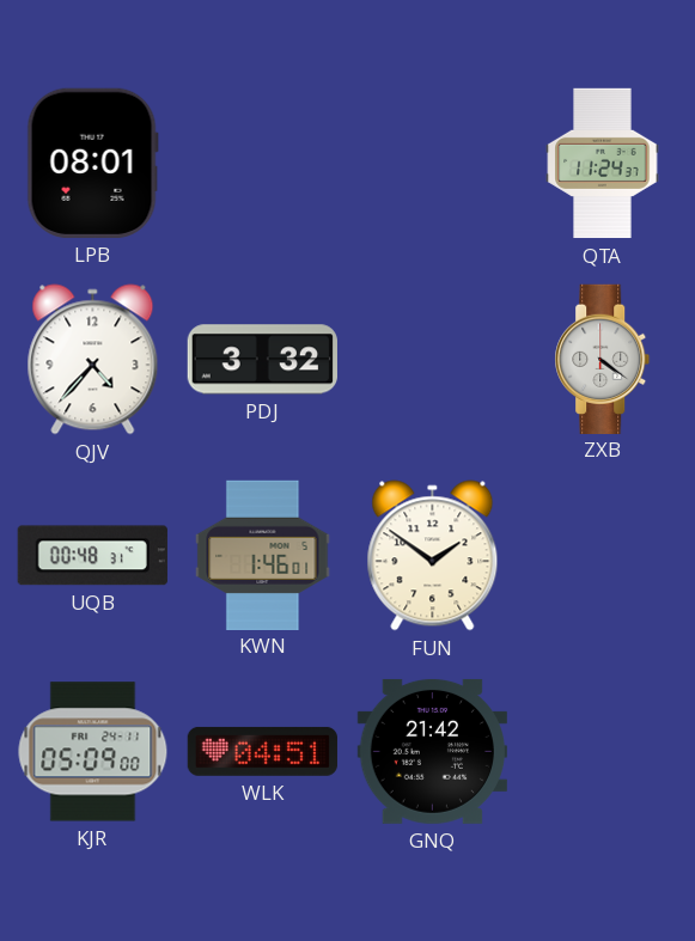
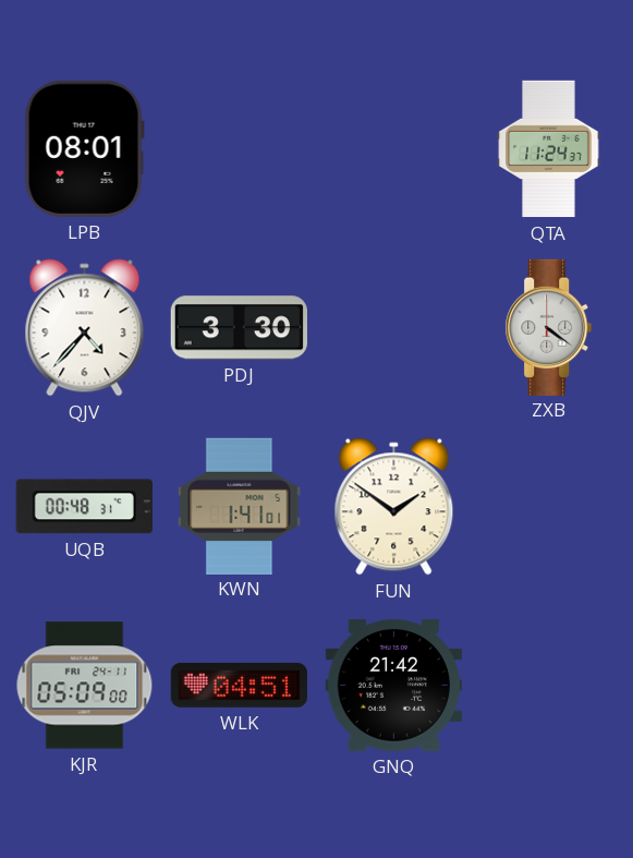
PDJ: 3:32 -> 3:30
KWN: 1:46 -> 1:41
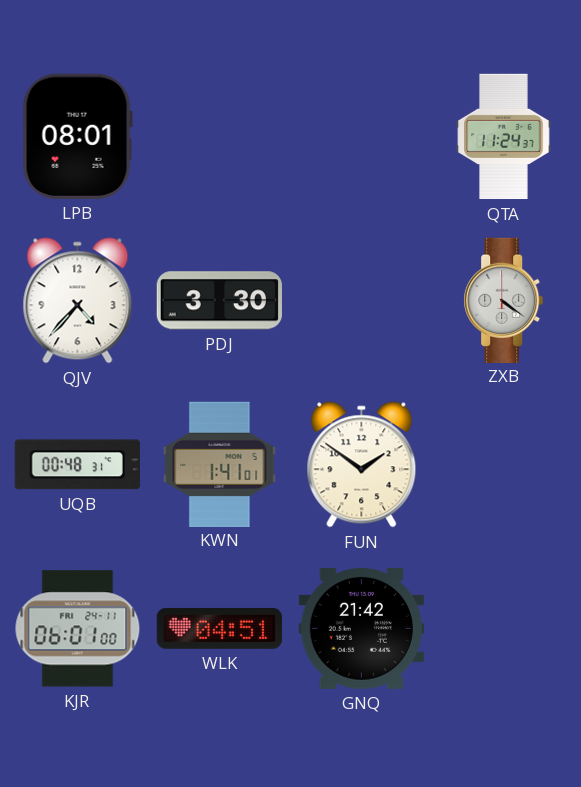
KJR: 05:09 -> 06:01
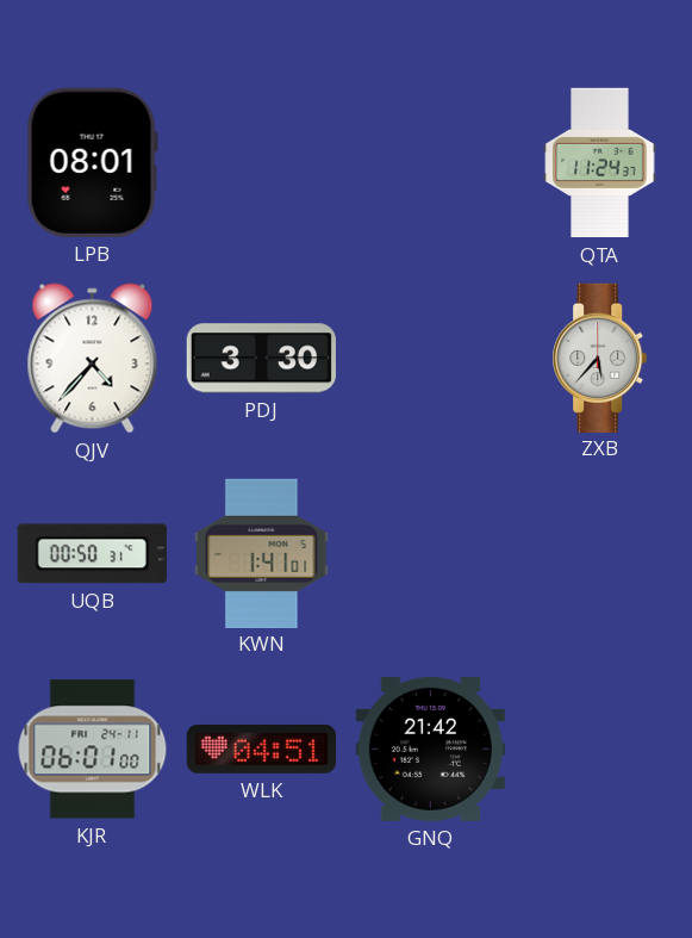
ZXB: 4:21 -> 5:37
UQB: 00:48 -> 00:50
FUN: 1:51 -> none
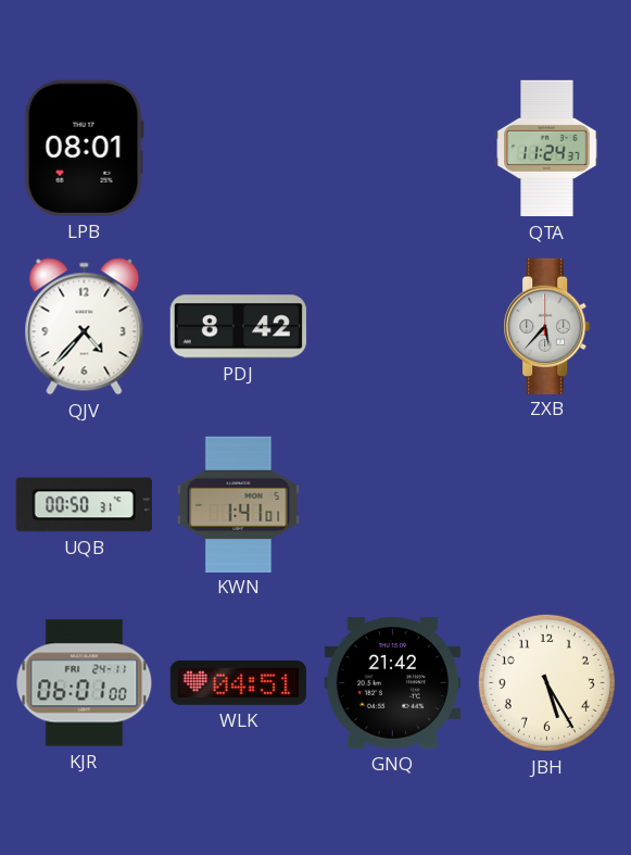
PDJ: 3:30 -> 8:42
JBH: none -> 5:25
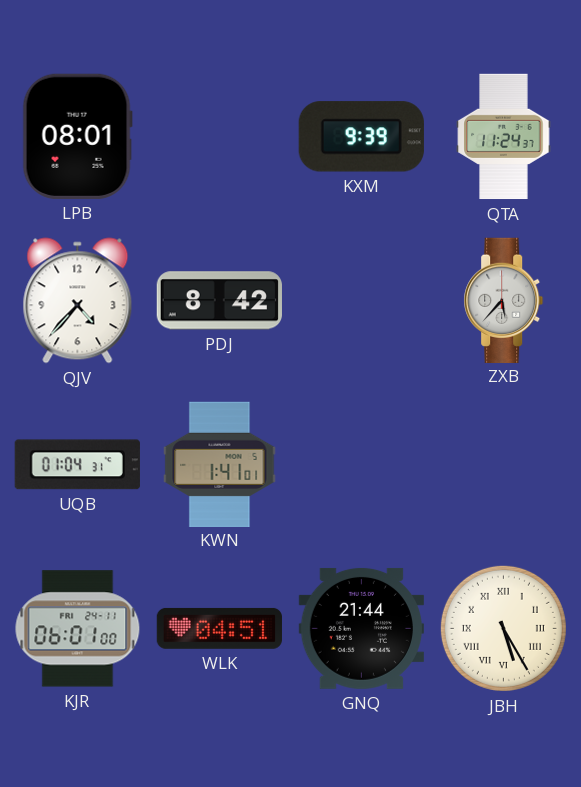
KXM: none -> 9:39
UQB: 00:50 -> 01:04
GNQ: 21:42 -> 21:44
JBH numerals: Arabic -> Roman
